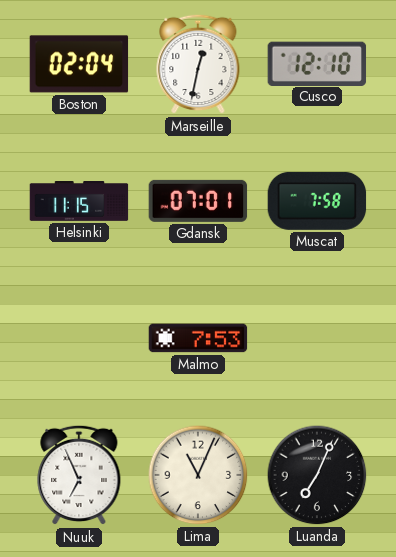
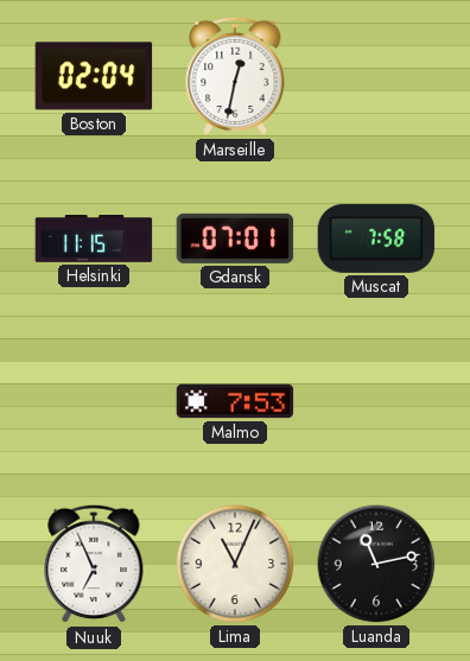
Cusco: 12:10 -> none
Luanda: 7:04 -> 11:13
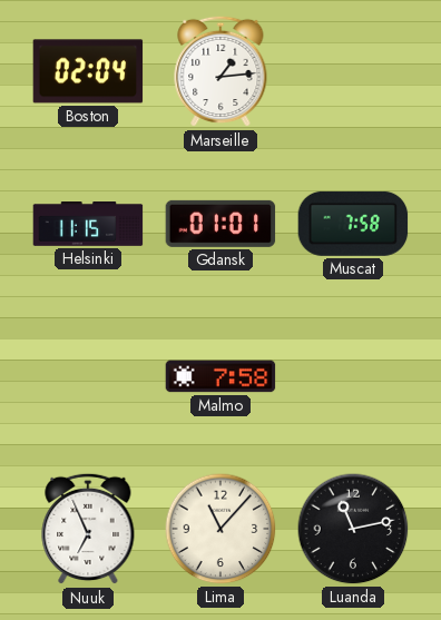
Marseille: 12:32 -> 1:14
Gdansk: 07:01 -> 01:01
Malmo: 7:53 -> 7:58
Lima: 11:04 -> 11:07
